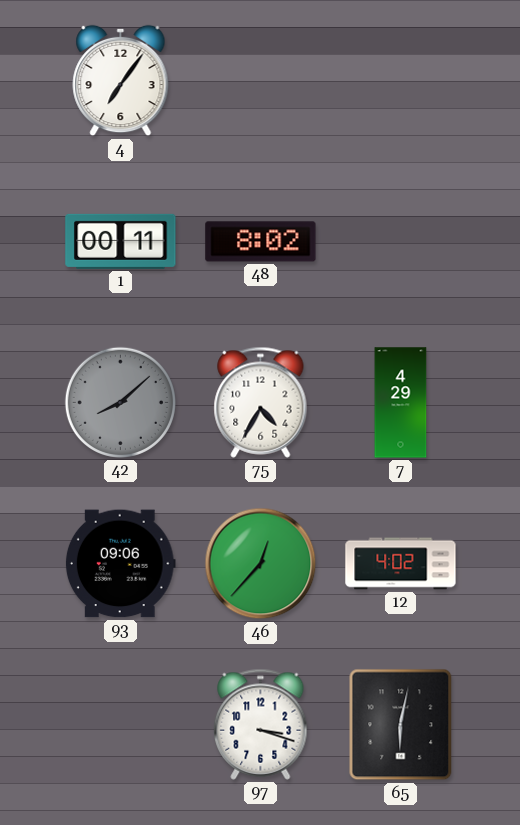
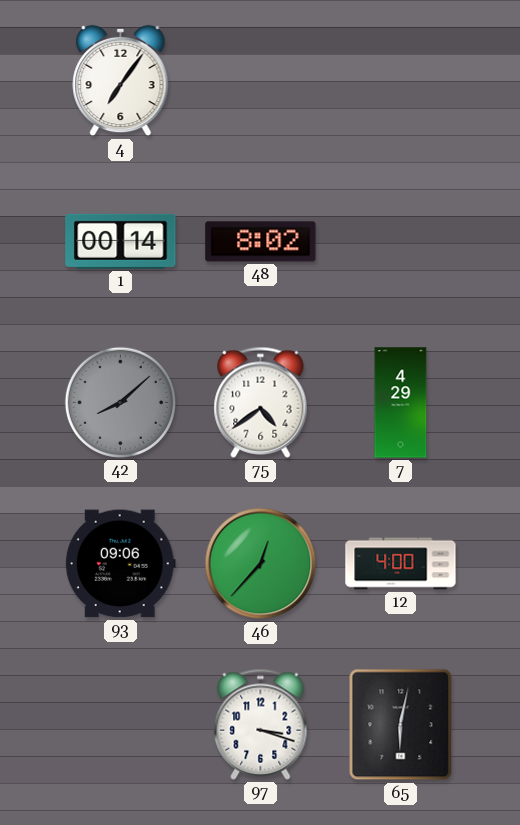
1: 00:11 -> 00:14
75: 4:35 -> 4:39
12: 4:02 -> 4:00
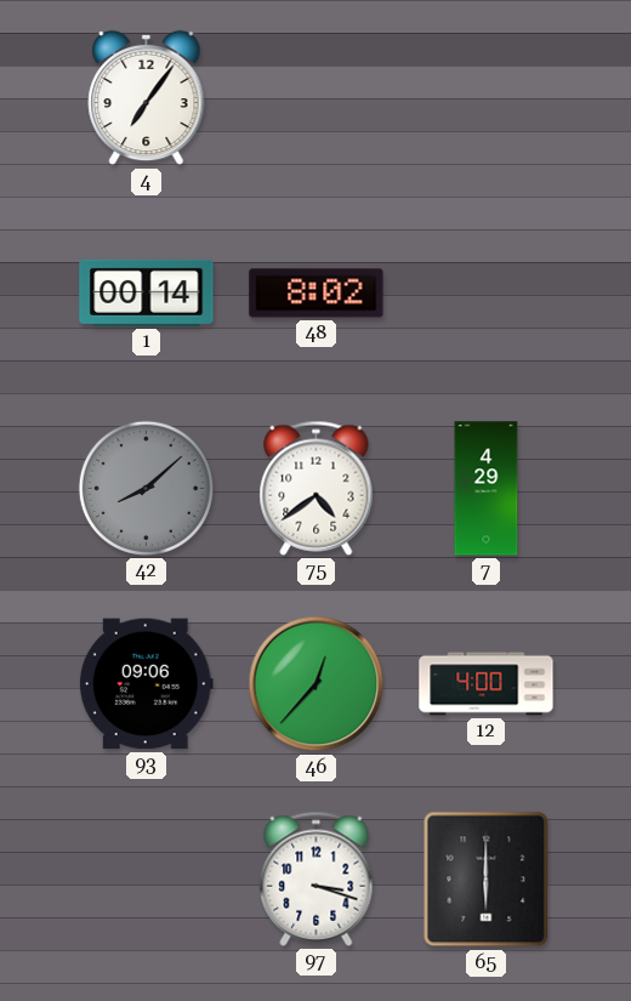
65: 6:02 -> 6:00
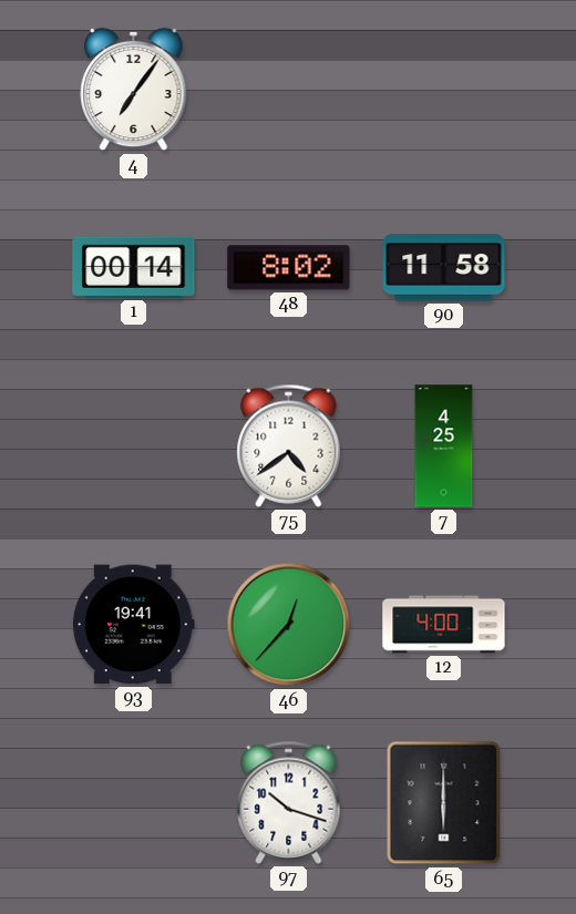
90: none -> 11:58
42: 8:08 -> none
7: 4:29 -> 4:25
93: 09:06 -> 19:41
97: 3:18 -> 10:18
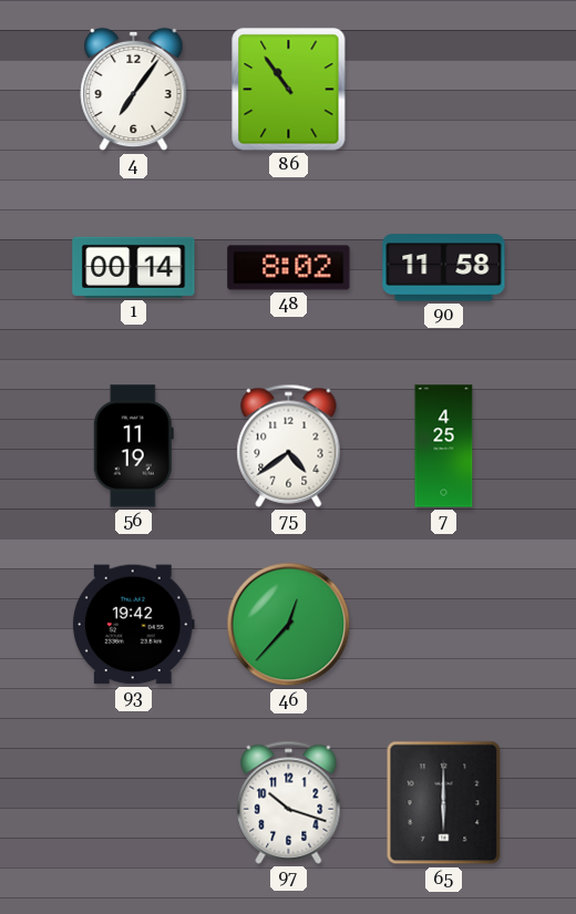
86: none -> 10:54
56: none -> 11:19
93: 19:41 -> 19:42
12: 4:00 -> none
